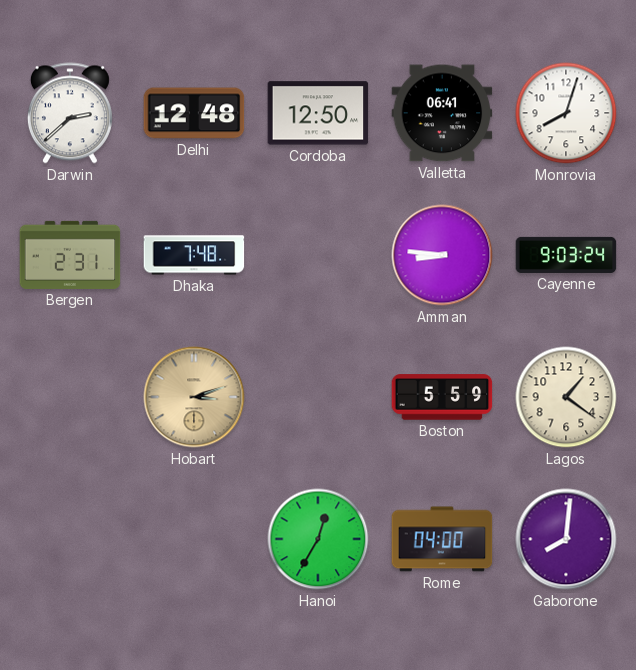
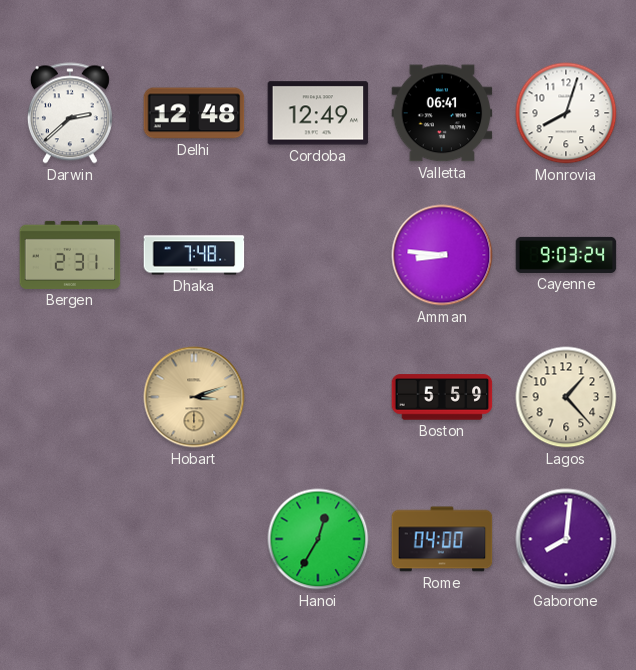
Cordoba: 12:50 -> 12:49
Lagos: 1:21 -> 1:23
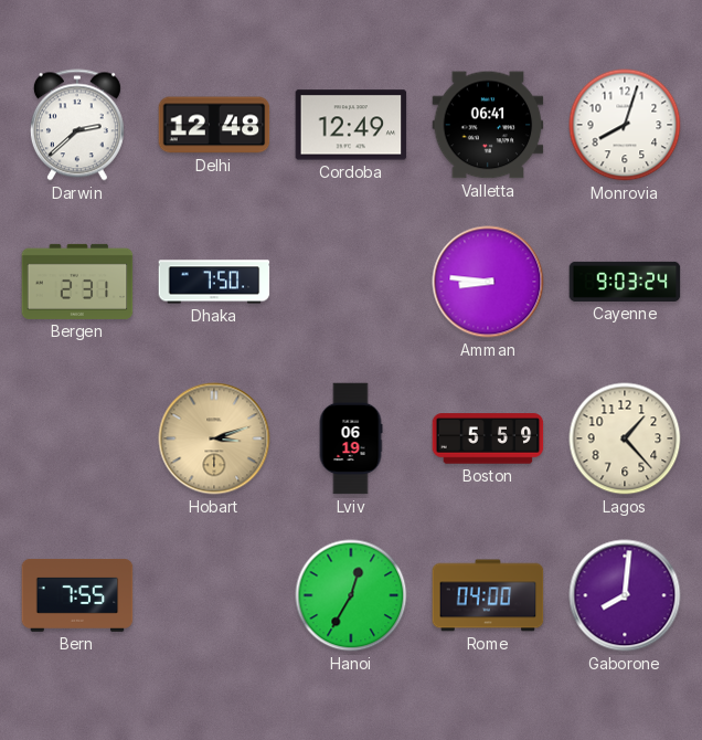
Dhaka: 7:48 -> 7:50
Lviv: none -> 06:19
Bern: none -> 7:55
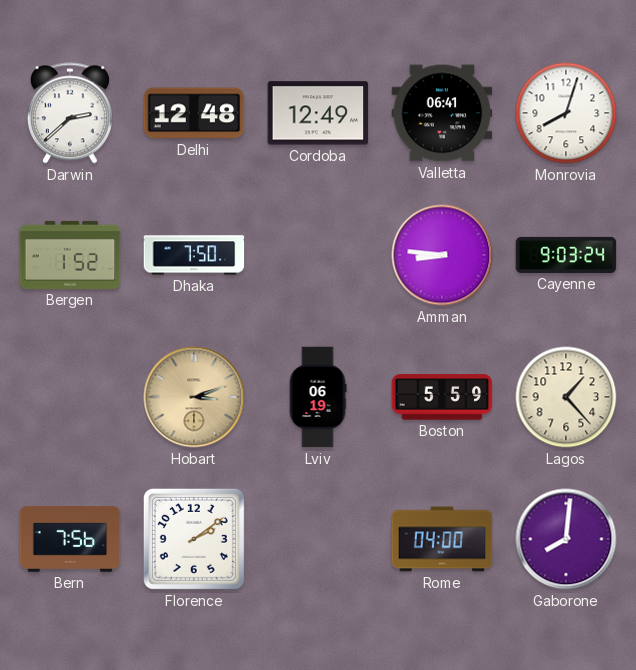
Bergen: 2:31 -> 1:52
Bern: 7:55 -> 7:56
Florence: none -> 2:09
Hanoi: 12:35 -> none
